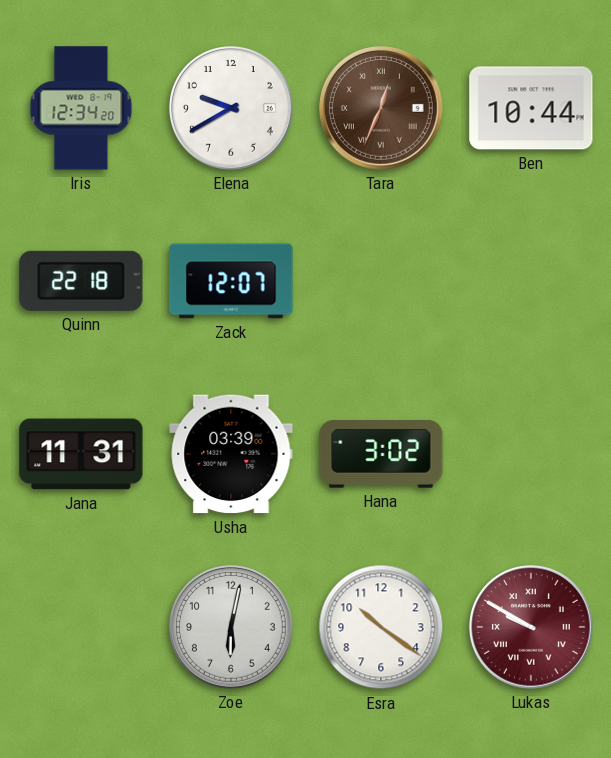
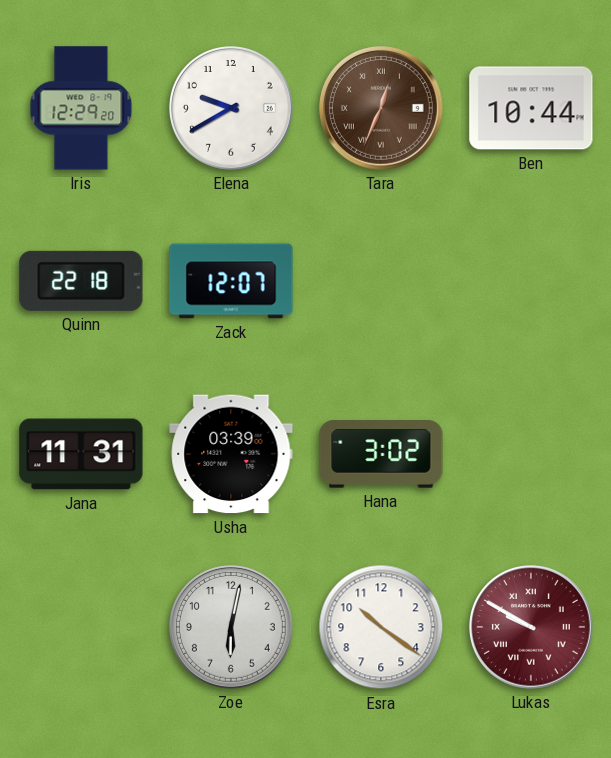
Iris: 12:34 -> 12:29
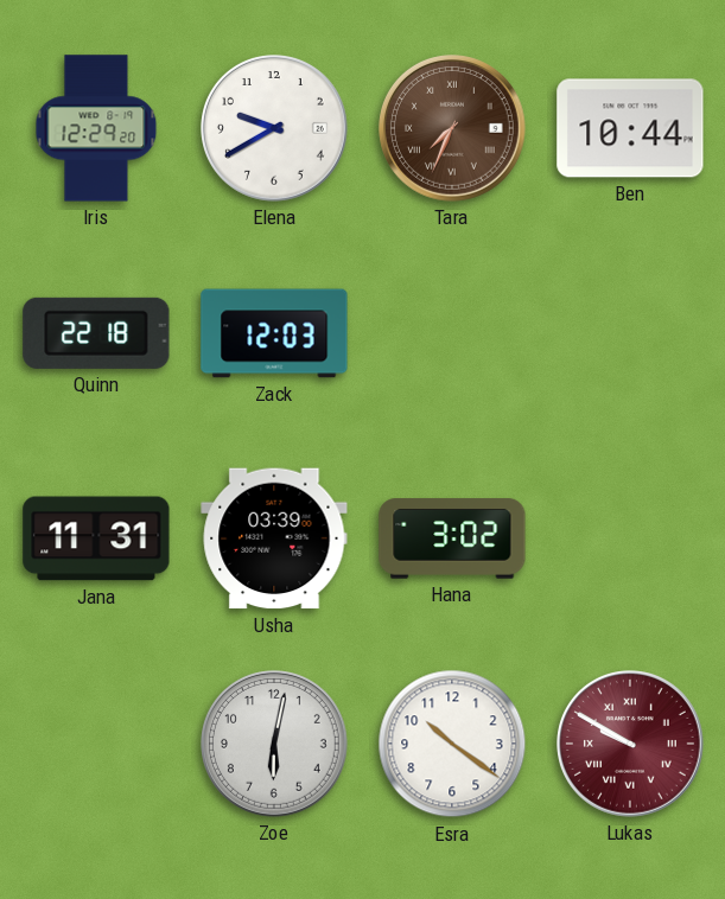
Tara: 12:34 -> 7:34
Zack: 12:07 -> 12:03
